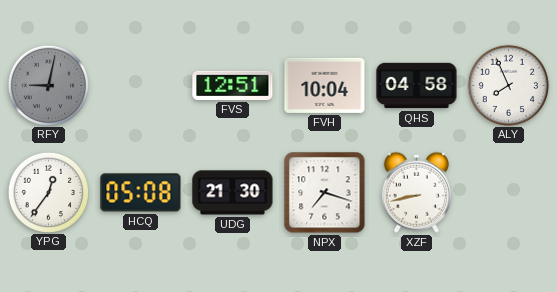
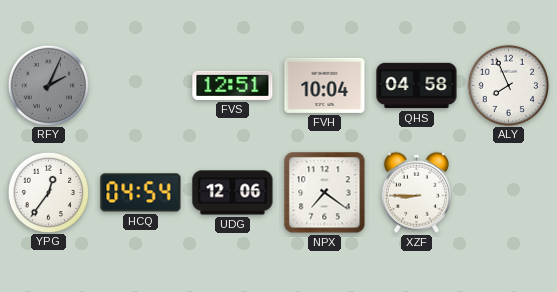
RFY: 9:02 -> 2:04
HCQ: 05:08 -> 04:54
UDG: 21:30 -> 12:06
NPX: 7:18 -> 7:21
XZF: 8:43 -> 8:45
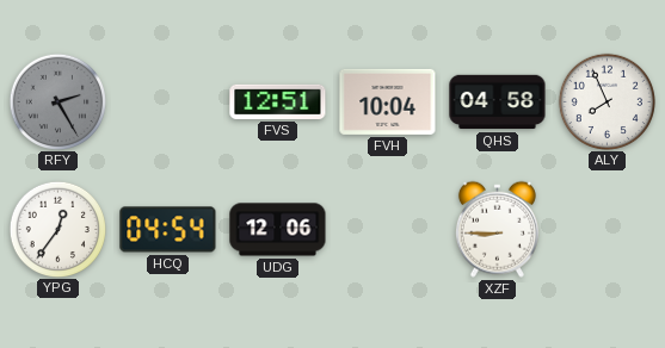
RFY: 2:04 -> 2:25
NPX: 7:21 -> none
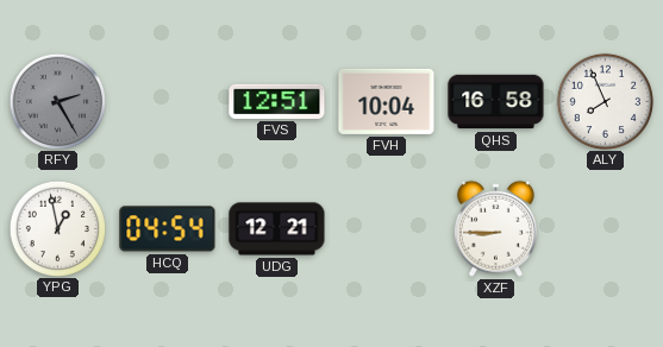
QHS: 04:58 -> 16:58
YPG: 12:36 -> 12:58
UDG: 12:06 -> 12:21
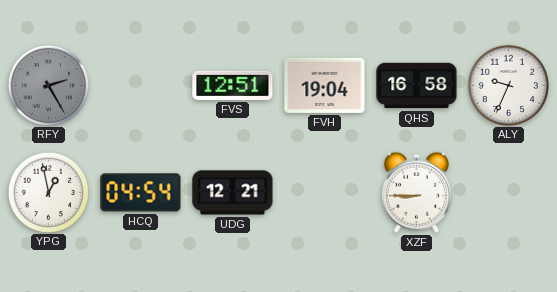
FVH: 10:04 -> 19:04
ALY: 7:56 -> 9:34
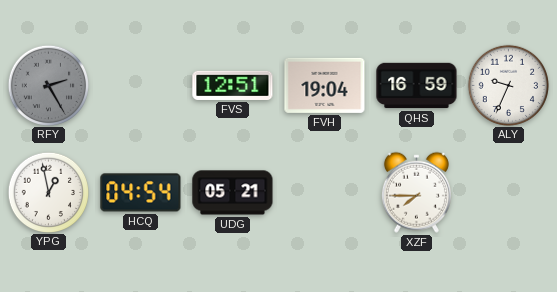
QHS: 16:58 -> 16:59
UDG: 12:21 -> 05:21
XZF: 8:45 -> 7:45
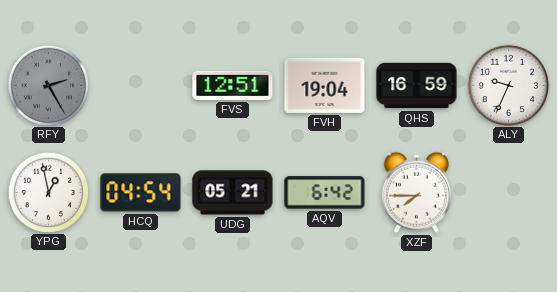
AQV: none -> 6:42
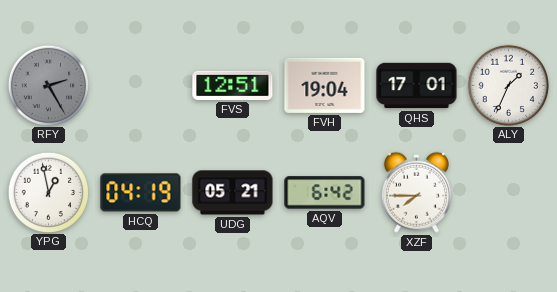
QHS: 16:59 -> 17:01
ALY: 9:34 -> 1:34
HCQ: 04:54 -> 04:19
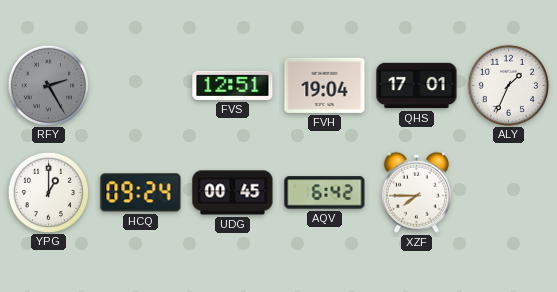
YPG: 12:58 -> 1:00
HCQ: 04:19 -> 09:24
UDG: 05:21 -> 00:45
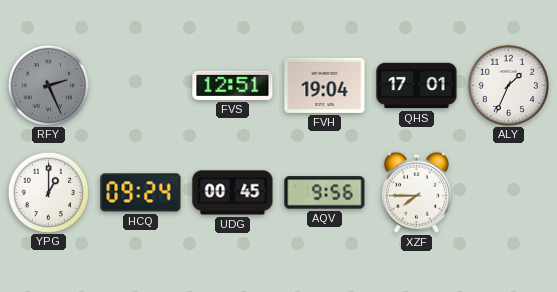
RFY: 2:25 -> 2:26
AQV: 6:42 -> 9:56
